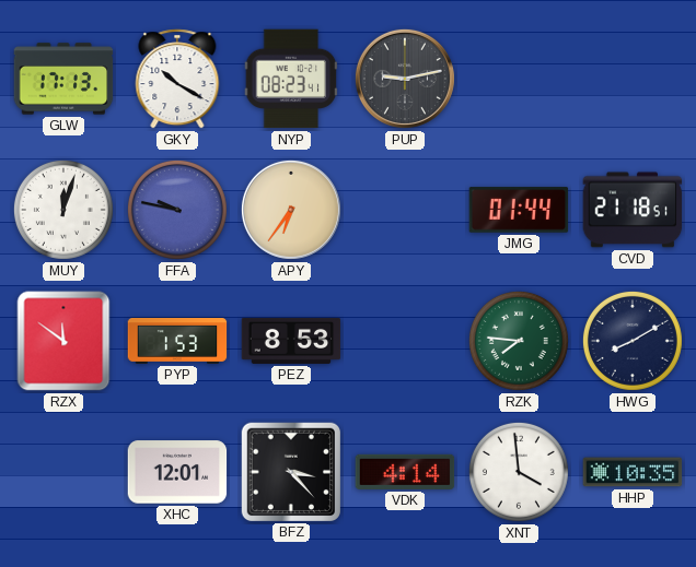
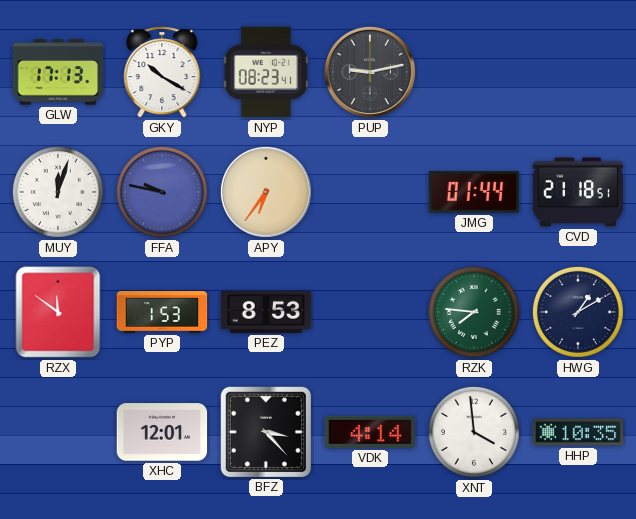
HWG: 8:10 -> 1:10
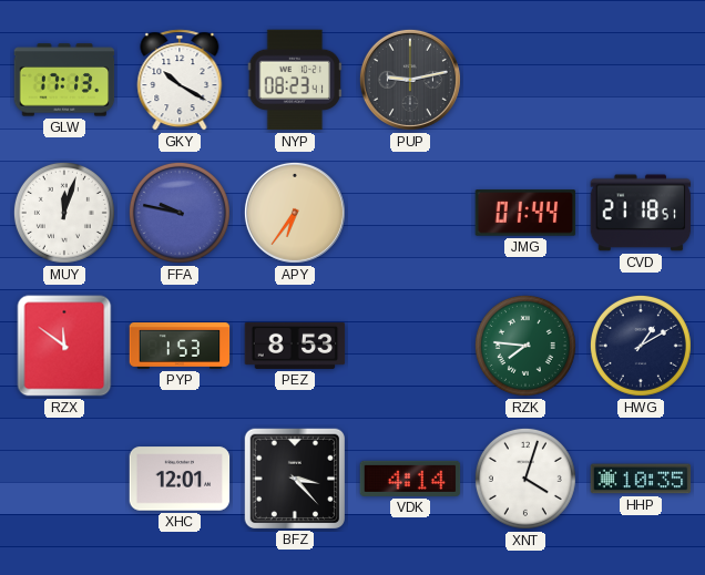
XNT: 3:59 -> 4:03
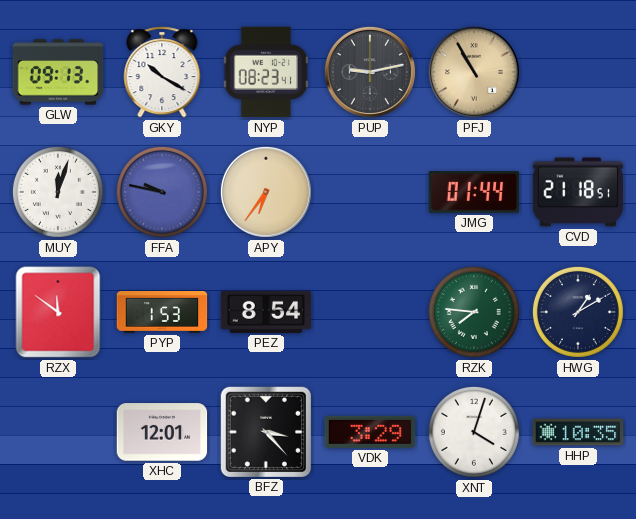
GLW: 17:13 -> 09:13
PFJ: none -> 10:55
PEZ: 8:53 -> 8:54
VDK: 4:14 -> 3:29
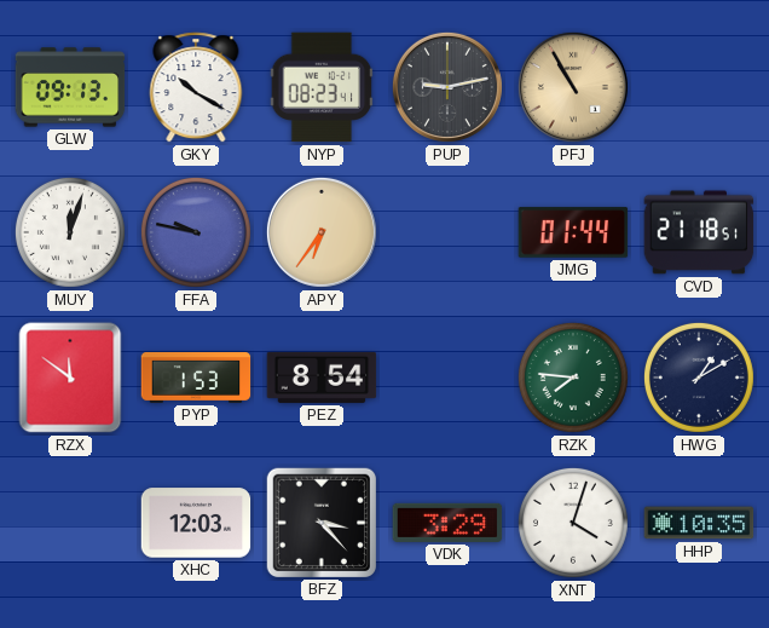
XHC: 12:01 -> 12:03
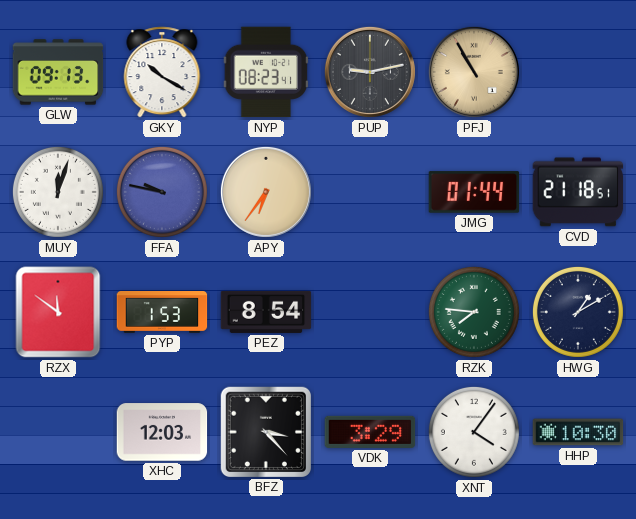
XNT: 4:03 -> 4:06
HHP: 10:35 -> 10:30
